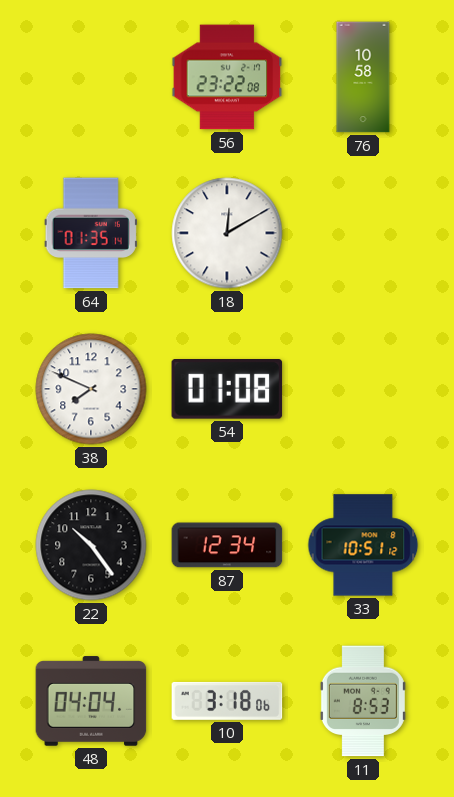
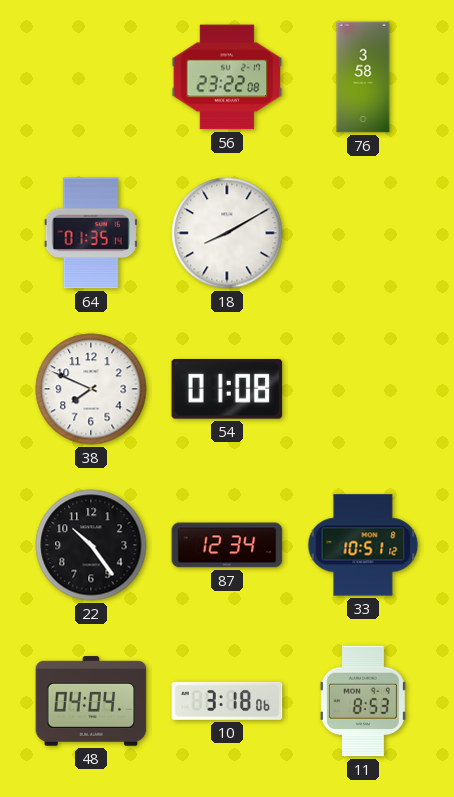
76: 10:58 -> 3:58
18: 12:10 -> 8:10
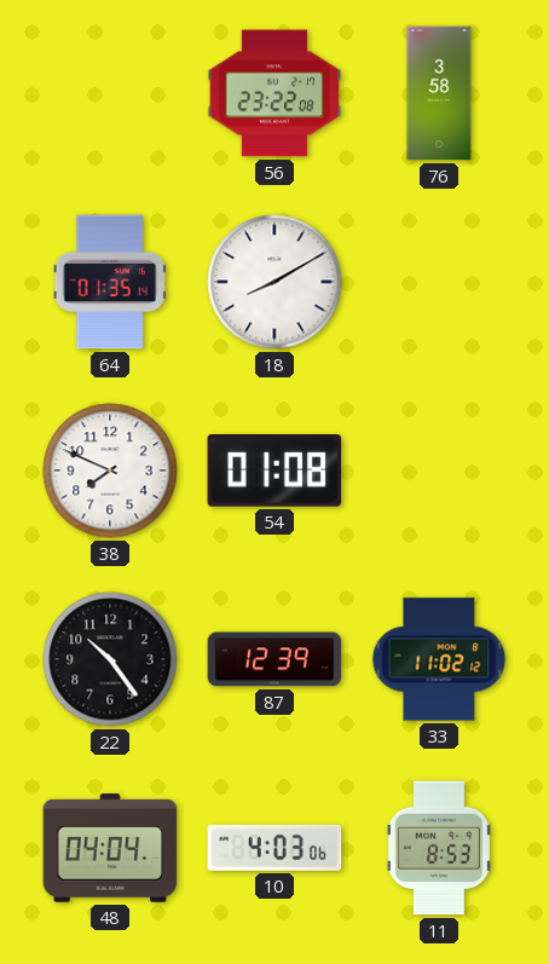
87: 12:34 -> 12:39
33: 10:51 -> 11:02
10: 3:18 -> 4:03
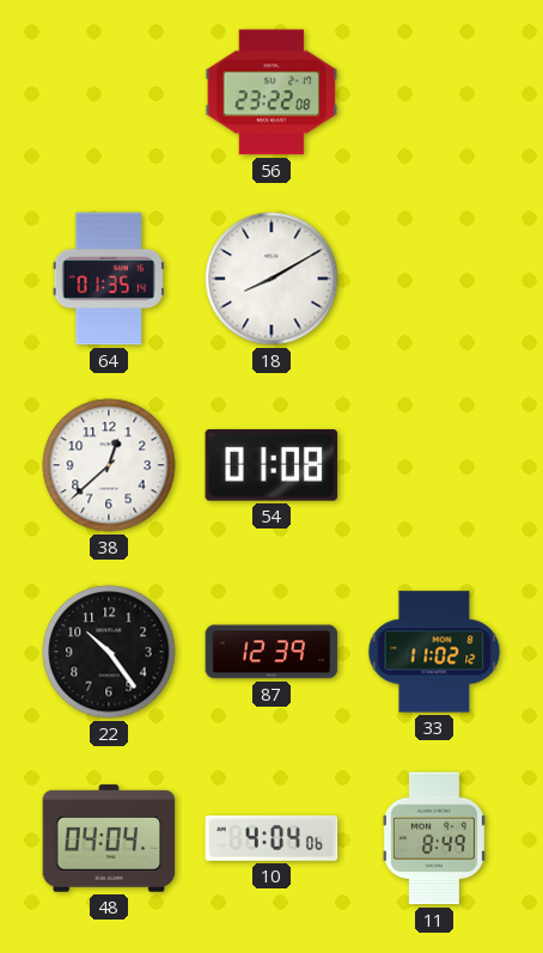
76: 3:58 -> none
38: 7:49 -> 12:38
10: 4:03 -> 4:04
11: 8:53 -> 8:49
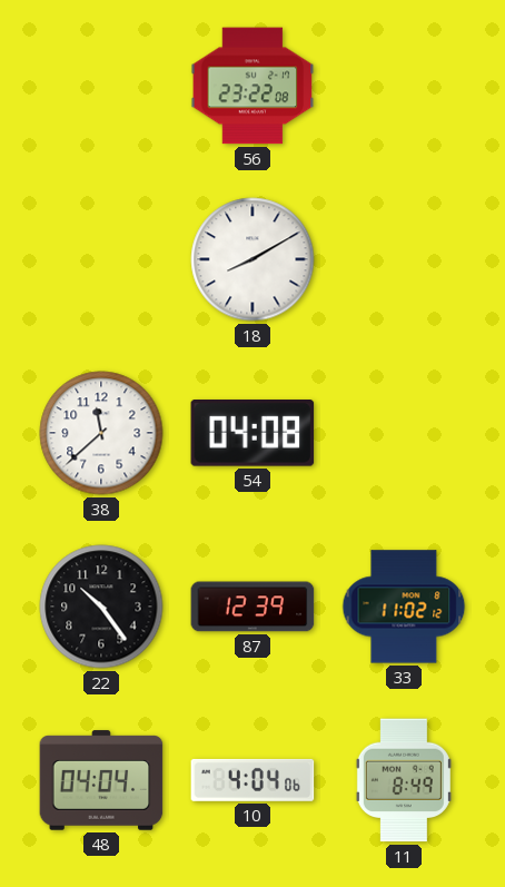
64: 01:35 -> none
38: 12:38 -> 11:38
54: 01:08 -> 04:08
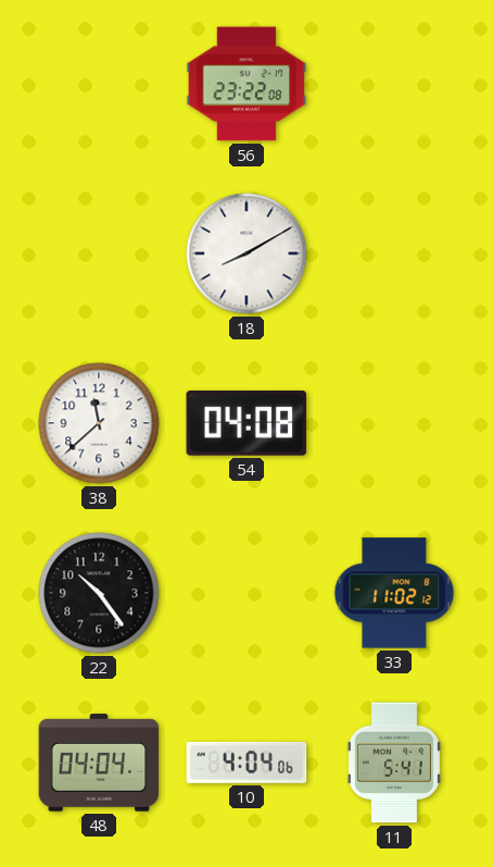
87: 12:39 -> none
11: 8:49 -> 5:41
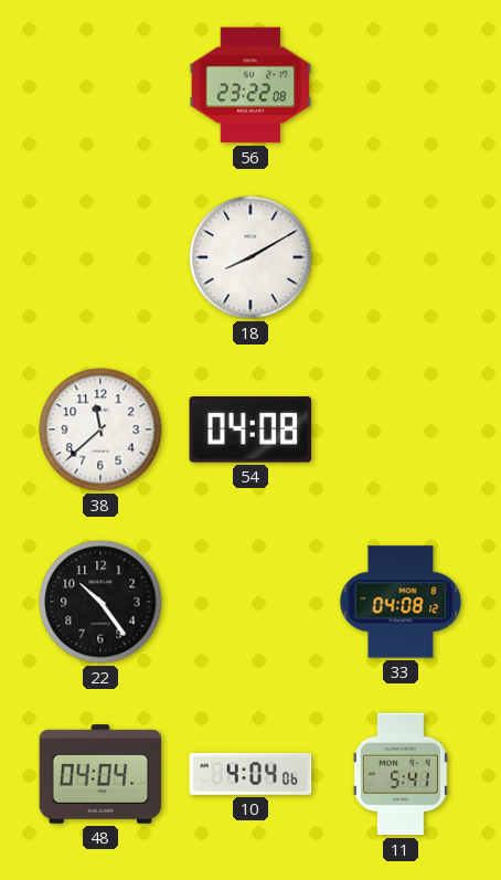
33: 11:02 -> 04:08
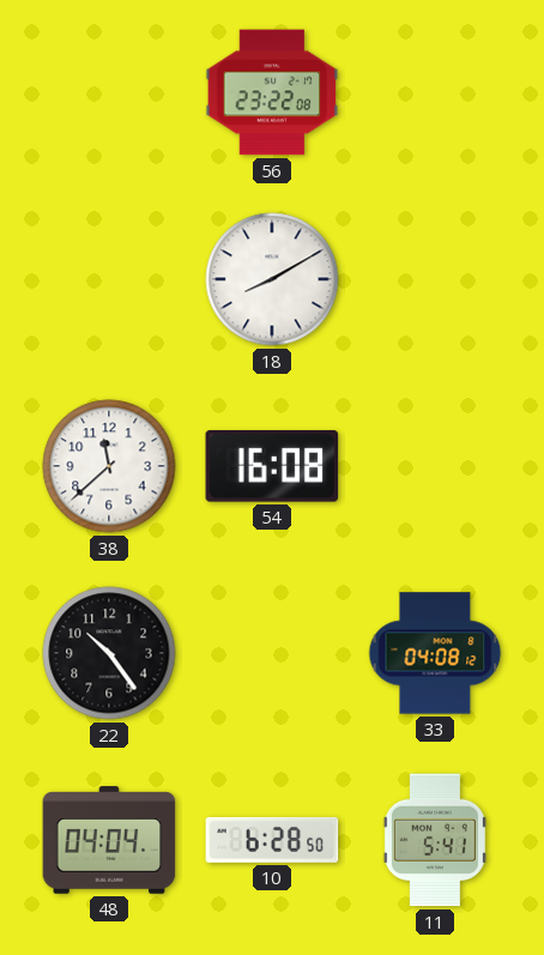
54: 04:08 -> 16:08
10: 4:04 -> 6:28
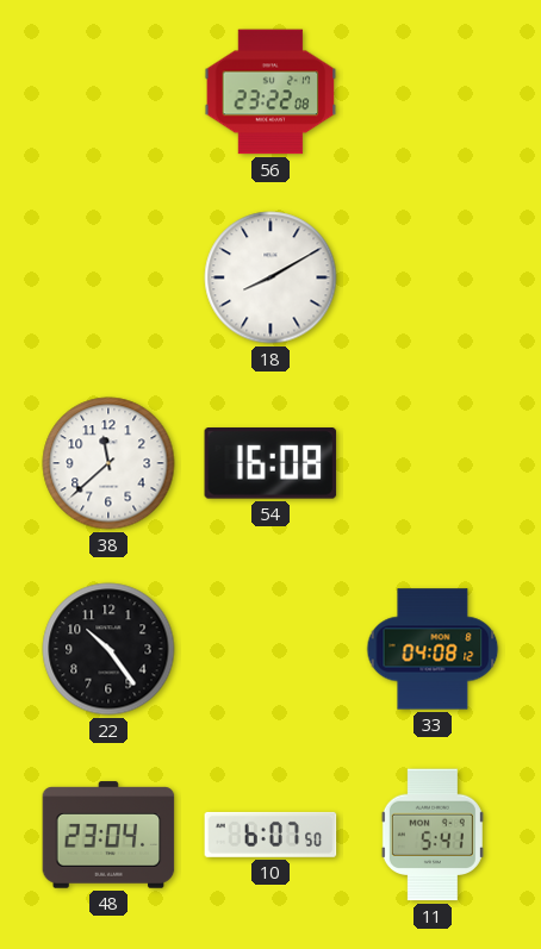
48: 04:04 -> 23:04
10: 6:28 -> 6:07
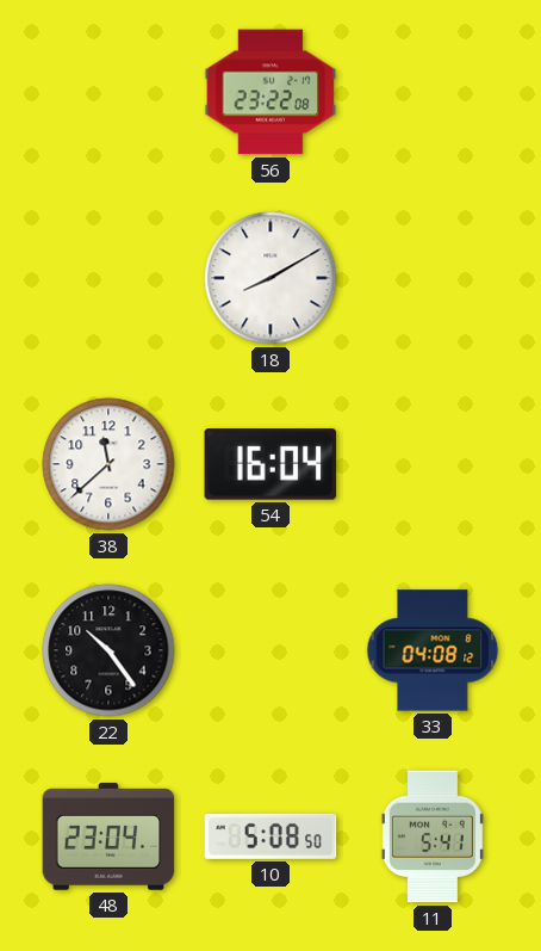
54: 16:08 -> 16:04
10: 6:07 -> 5:08
